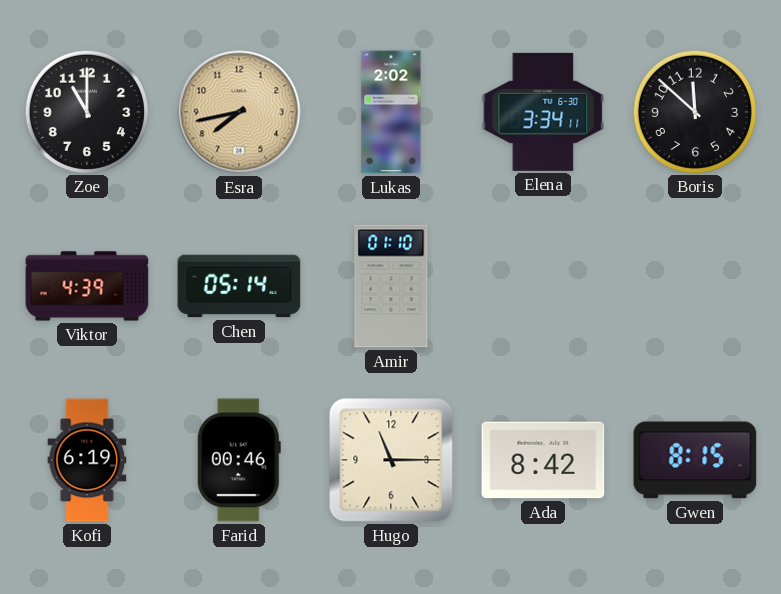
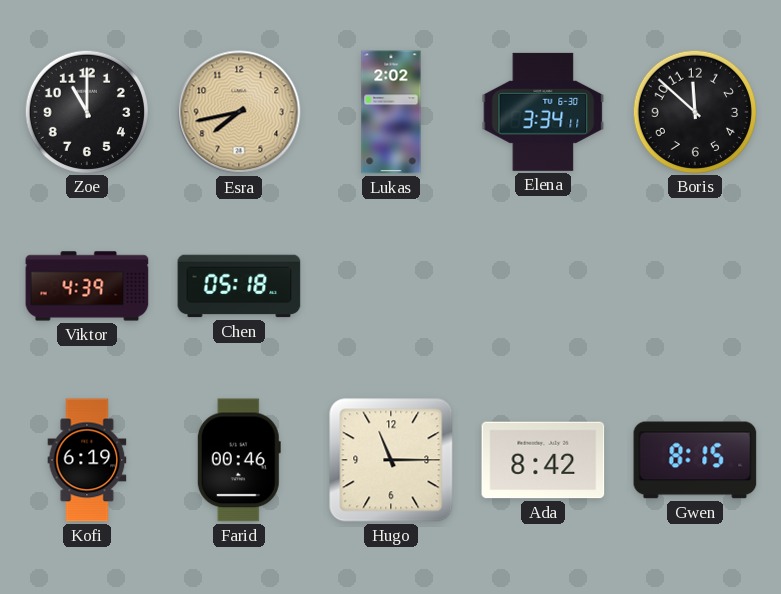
Chen: 05:14 -> 05:18
Amir: 01:10 -> none
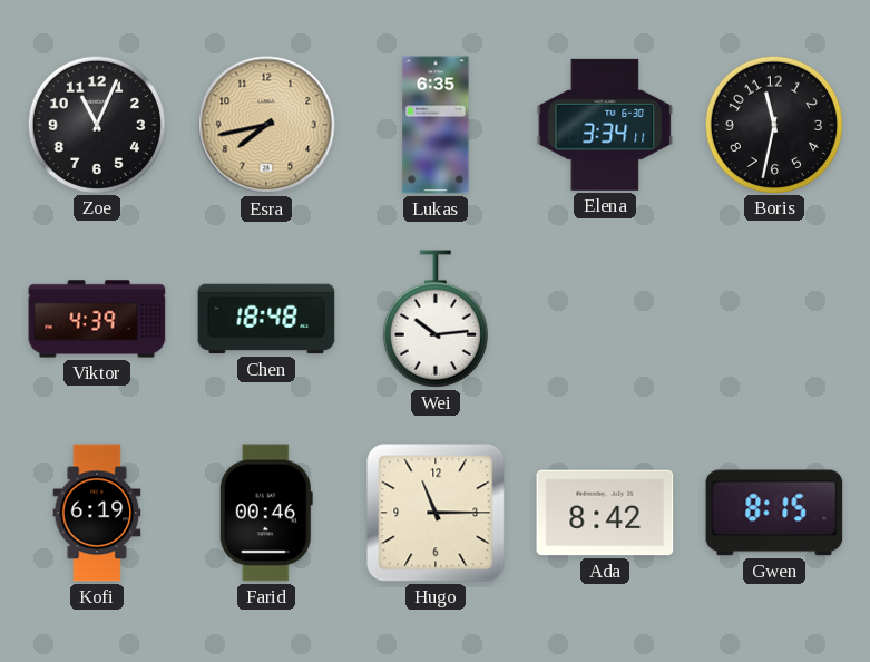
Zoe: 11:00 -> 11:04
Lukas: 2:02 -> 6:35
Boris: 11:52 -> 11:32
Chen: 05:18 -> 18:48
Wei: none -> 10:14
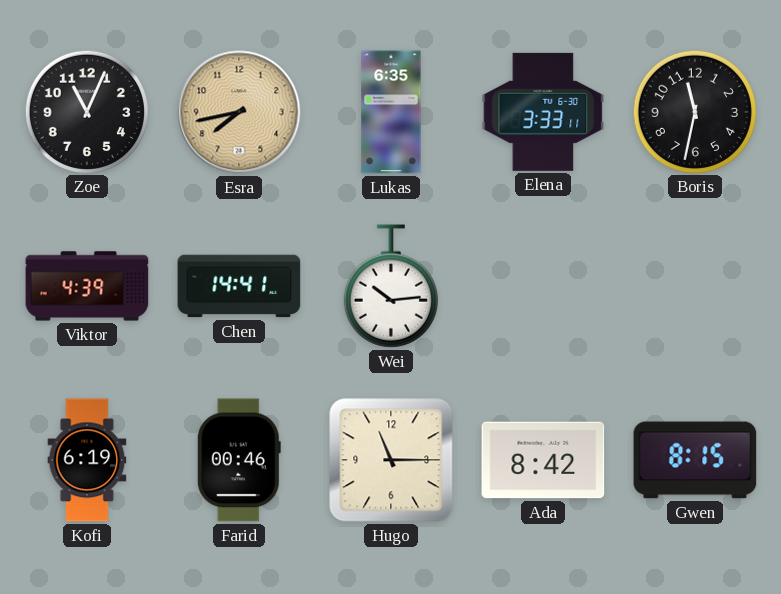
Elena: 3:34 -> 3:33
Chen: 18:48 -> 14:41
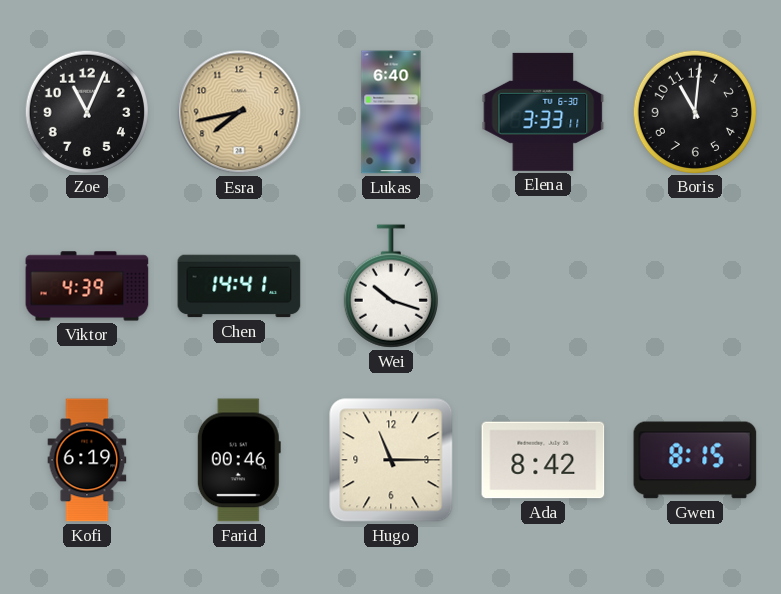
Lukas: 6:35 -> 6:40
Boris: 11:32 -> 11:01
Wei: 10:14 -> 10:18
